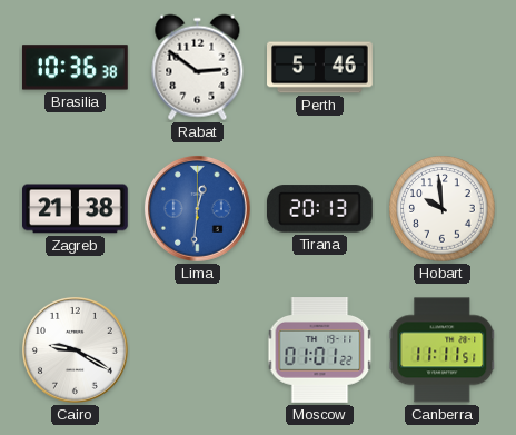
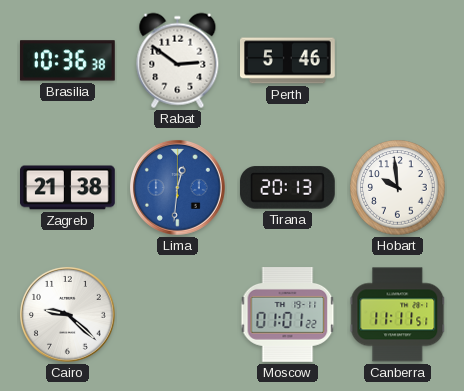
Cairo: 9:20 -> 9:22
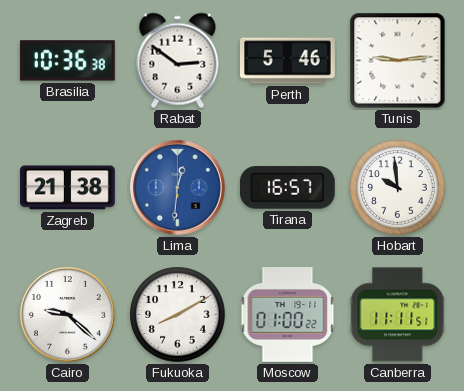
Tunis: none -> 9:14
Tirana: 20:13 -> 16:57
Fukuoka: none -> 8:10
Moscow: 01:01 -> 01:00
